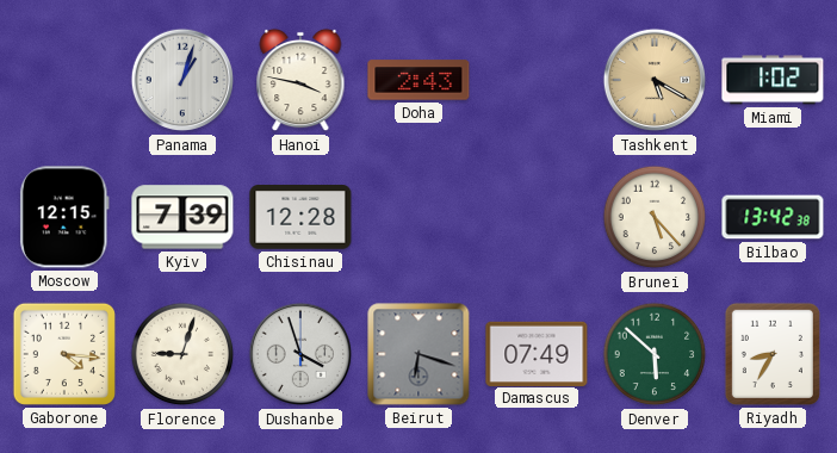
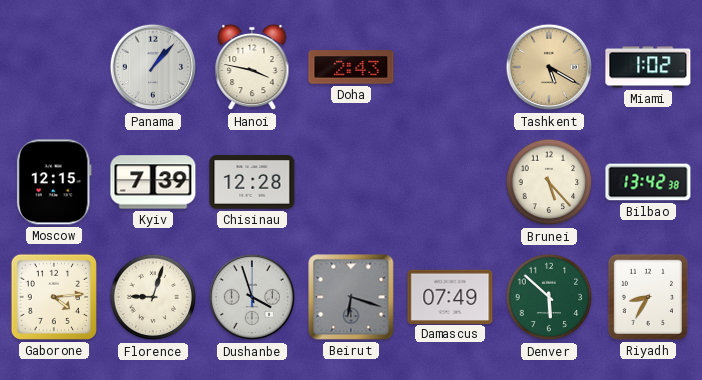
Panama: 1:03 -> 1:07
Gaborone: 4:16 -> 4:14
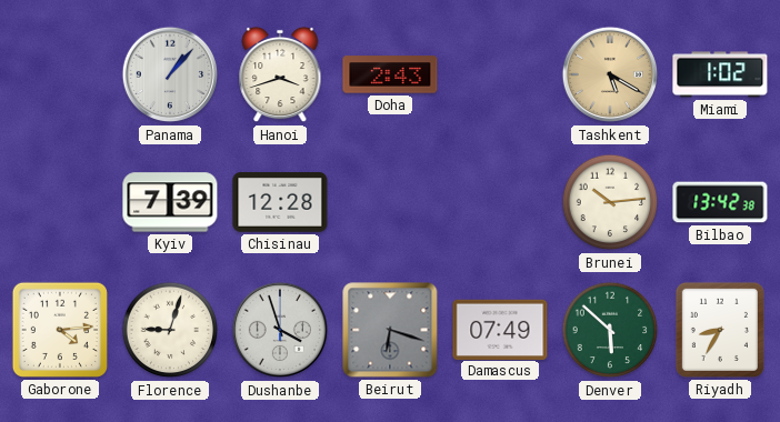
Hanoi: 3:47 -> 3:42
Moscow: 12:15 -> none
Brunei: 5:23 -> 10:14
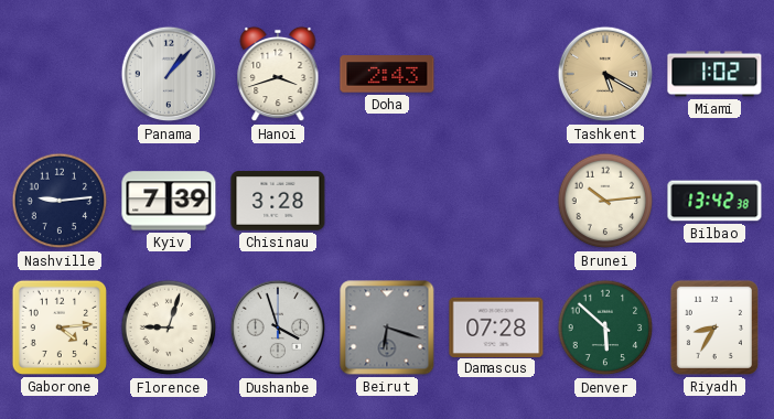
Nashville: none -> 9:14
Chisinau: 12:28 -> 3:28
Damascus: 07:49 -> 07:28
